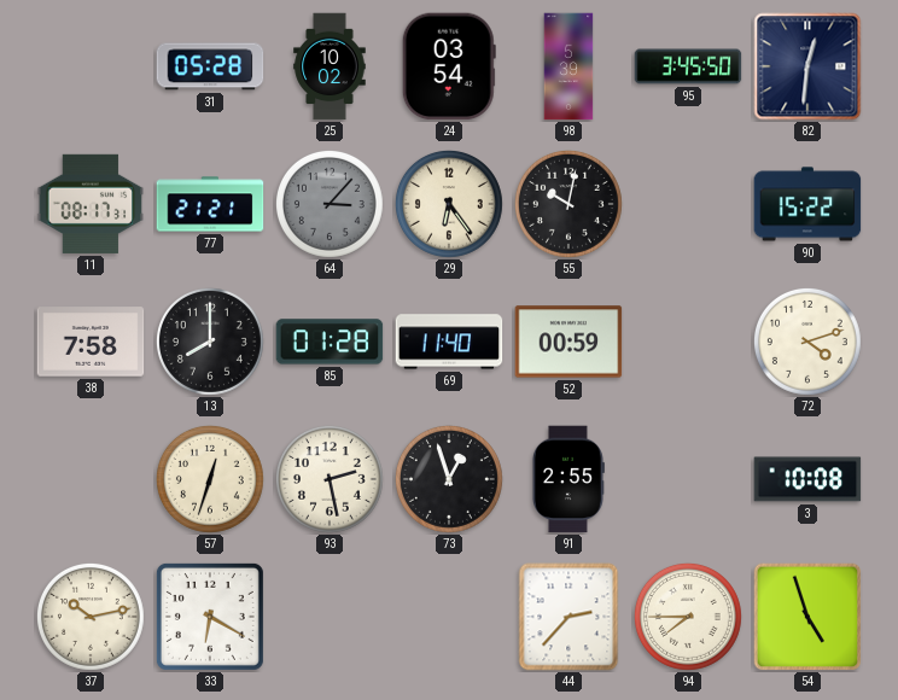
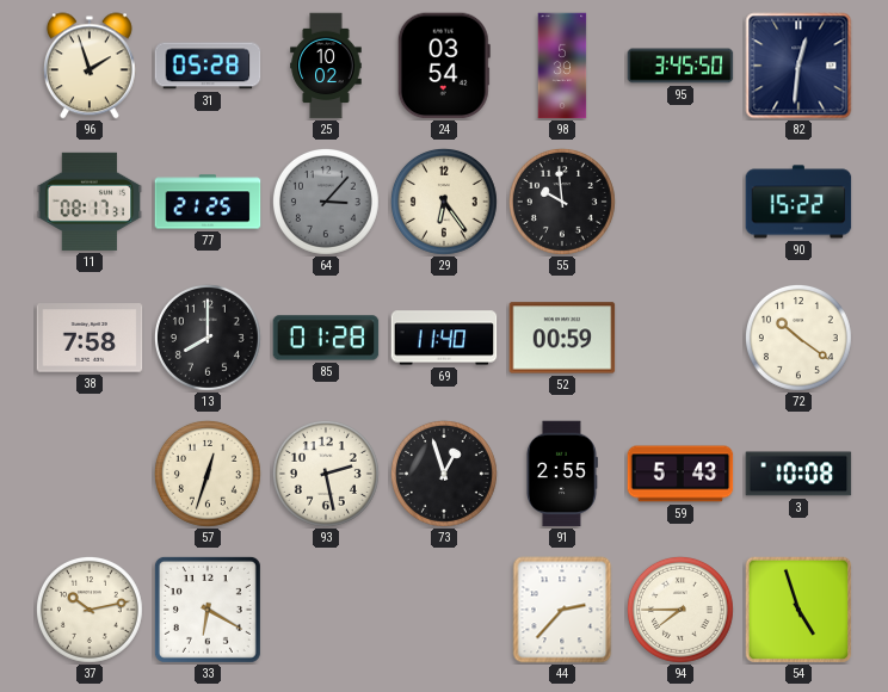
96: none -> 1:57
77: 21:21 -> 21:25
55: 10:02 -> 9:59
72: 4:12 -> 10:21
59: none -> 5:43
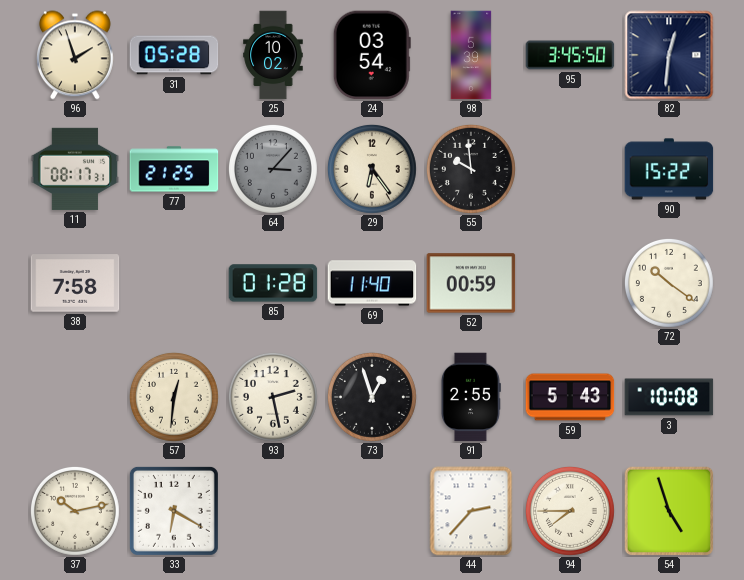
13: 8:00 -> none
57: 12:33 -> 12:31
